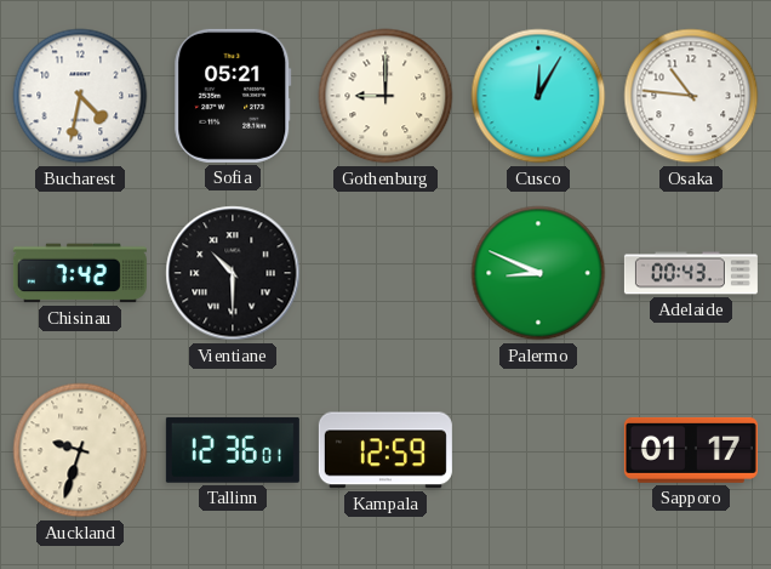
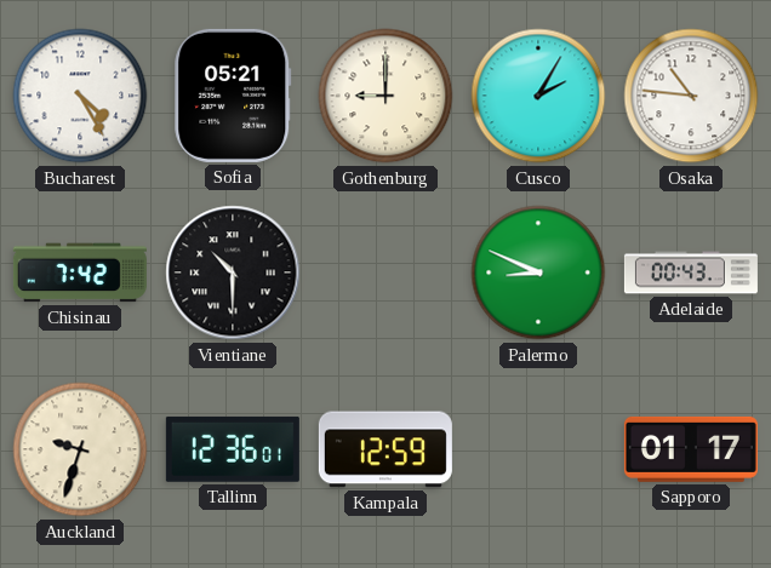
Bucharest: 4:32 -> 4:25
Cusco: 12:05 -> 2:05
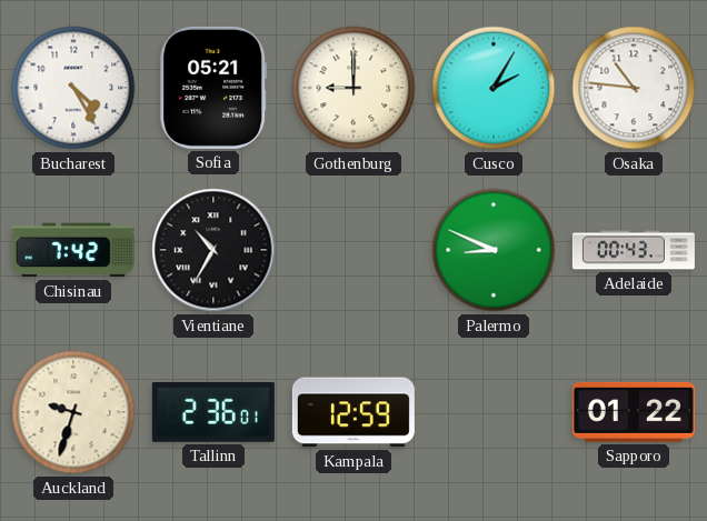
Vientiane: 10:30 -> 10:35
Tallinn: 12:36 -> 2:36
Sapporo: 01:17 -> 01:22
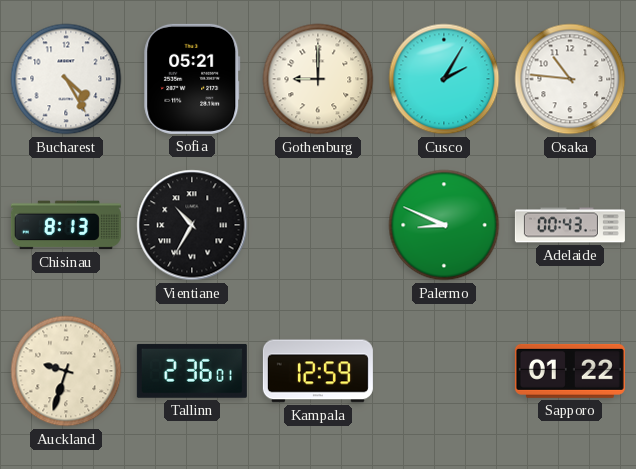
Chisinau: 7:42 -> 8:13
